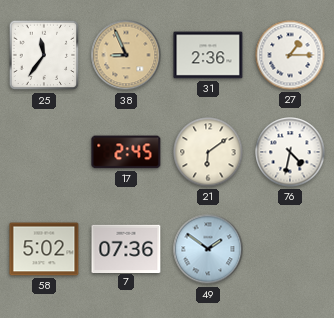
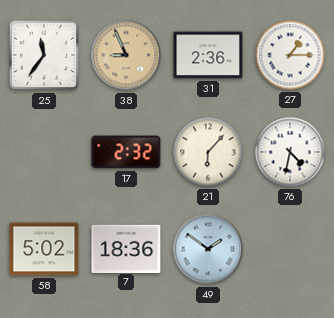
17: 2:45 -> 2:32
21: 6:09 -> 6:07
7: 07:36 -> 18:36
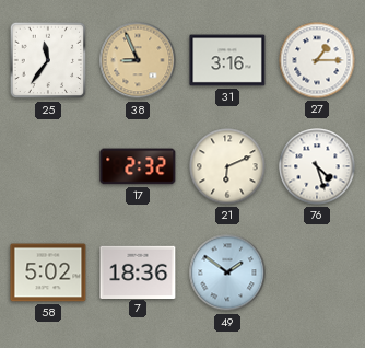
31: 2:36 -> 3:16
21: 6:07 -> 6:11
76: 4:32 -> 4:27
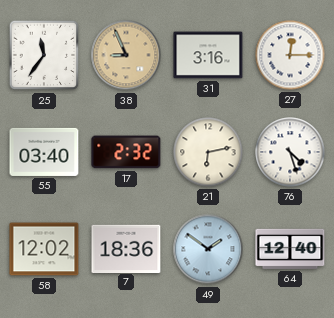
27: 1:15 -> 12:15
55: none -> 03:40
21: 6:11 -> 6:13
58: 5:02 -> 12:02
64: none -> 12:40
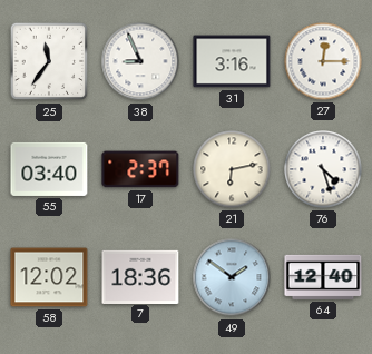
38 dial: champagne -> white
17: 2:32 -> 2:37
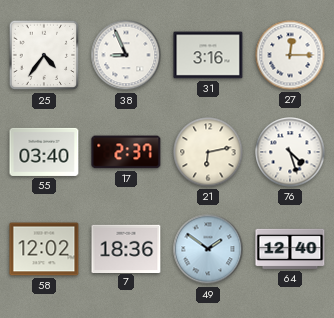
25: 11:36 -> 4:36
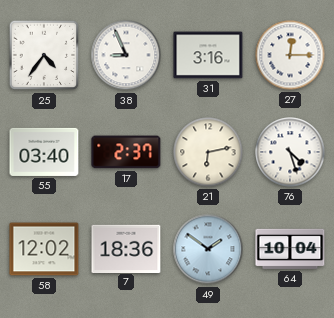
64: 12:40 -> 10:04
